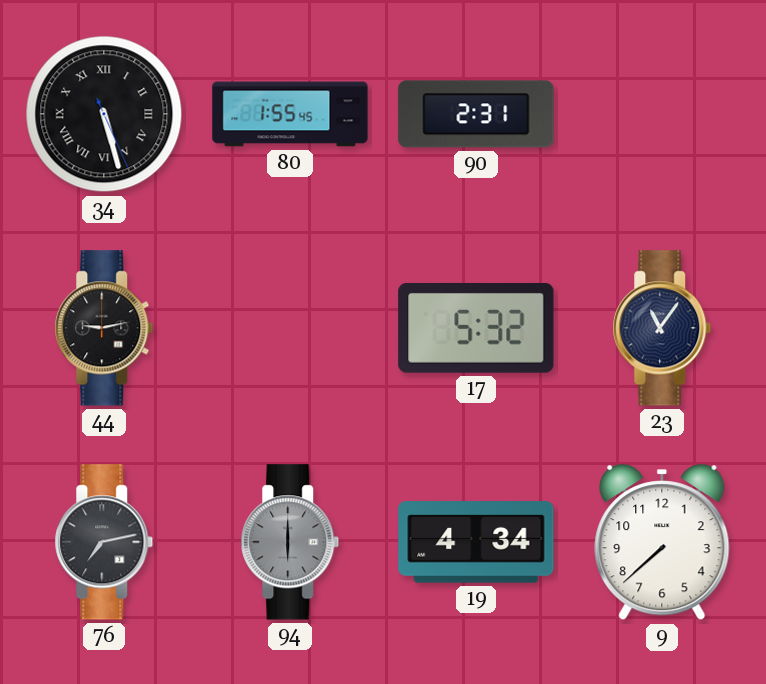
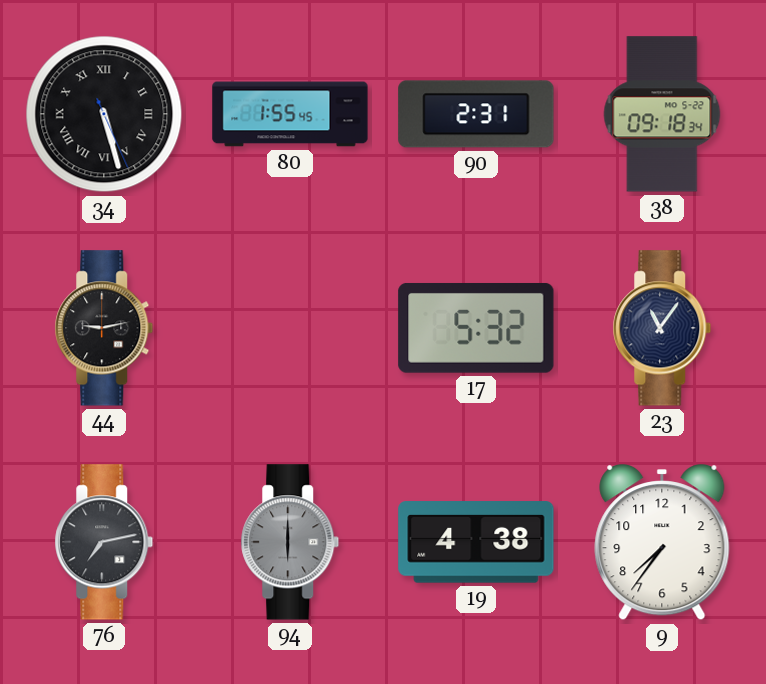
38: none -> 09:18
19: 4:34 -> 4:38
9: 7:38 -> 7:36
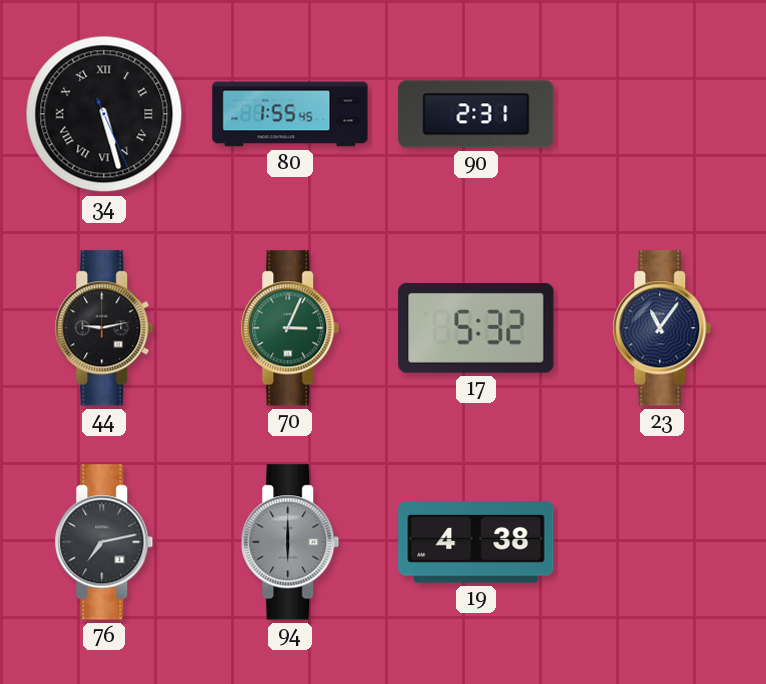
38: 09:18 -> none
70: none -> 3:04
9: 7:36 -> none
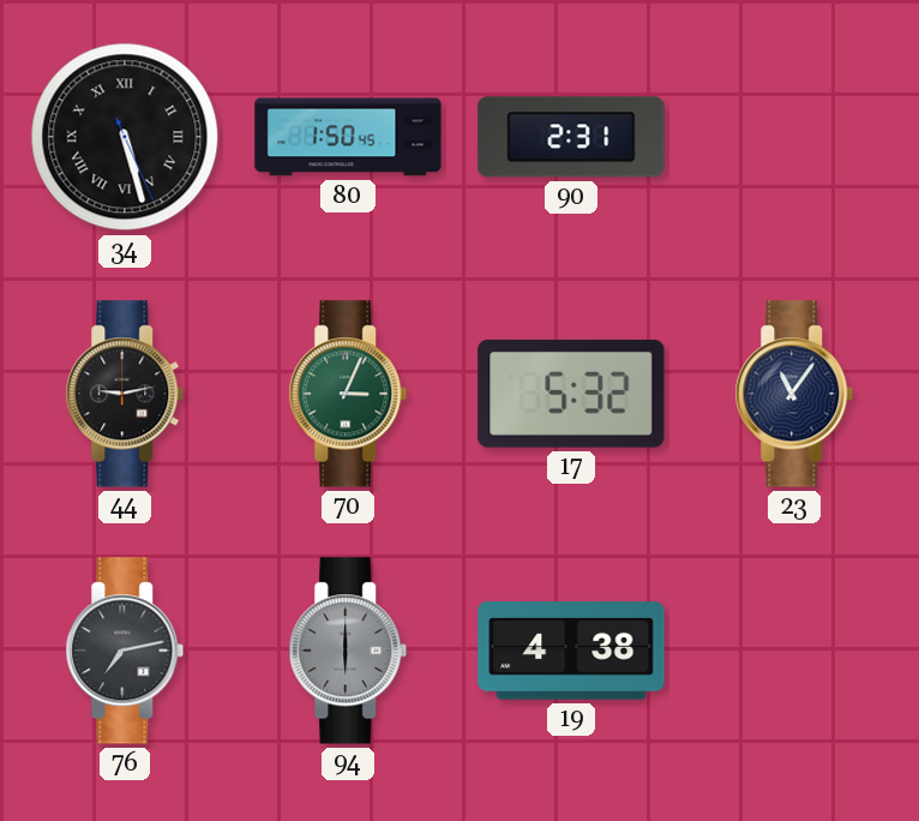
80: 1:55 -> 1:50
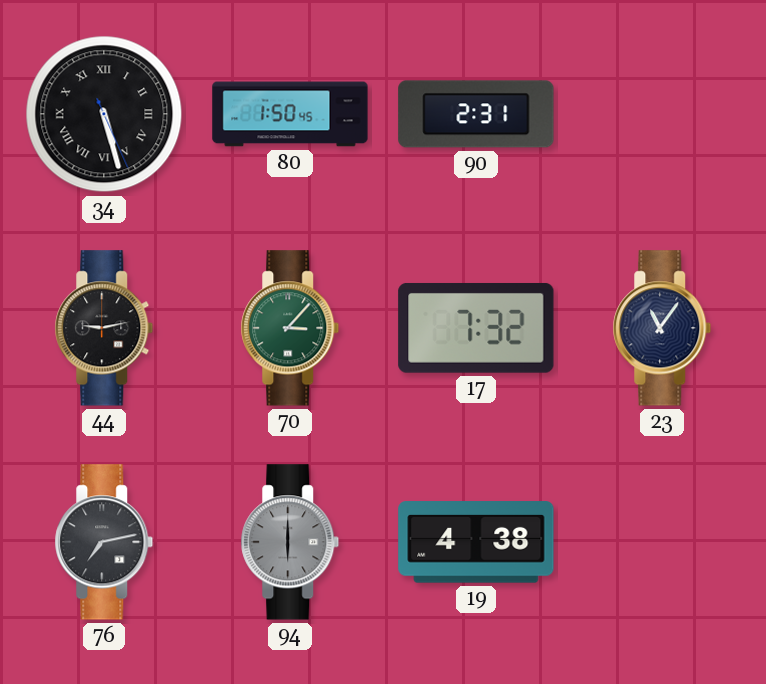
70: 3:04 -> 3:07
17: 5:32 -> 7:32
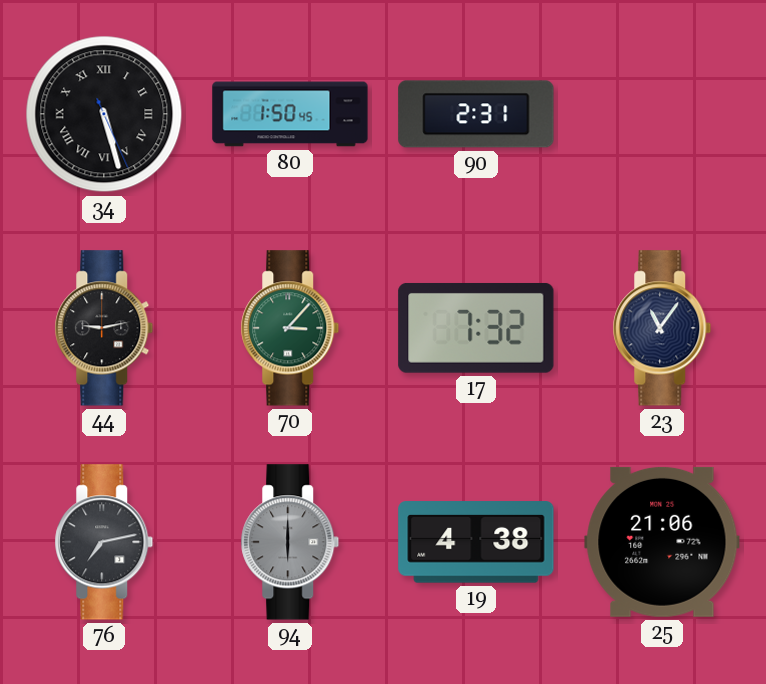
25: none -> 21:06
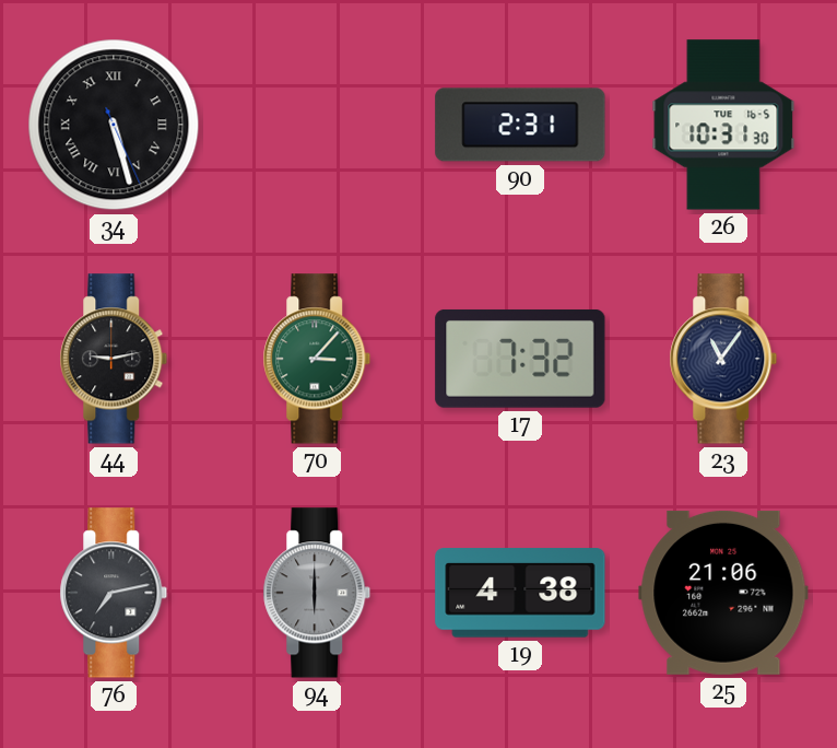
80: 1:50 -> none
26: none -> 10:31
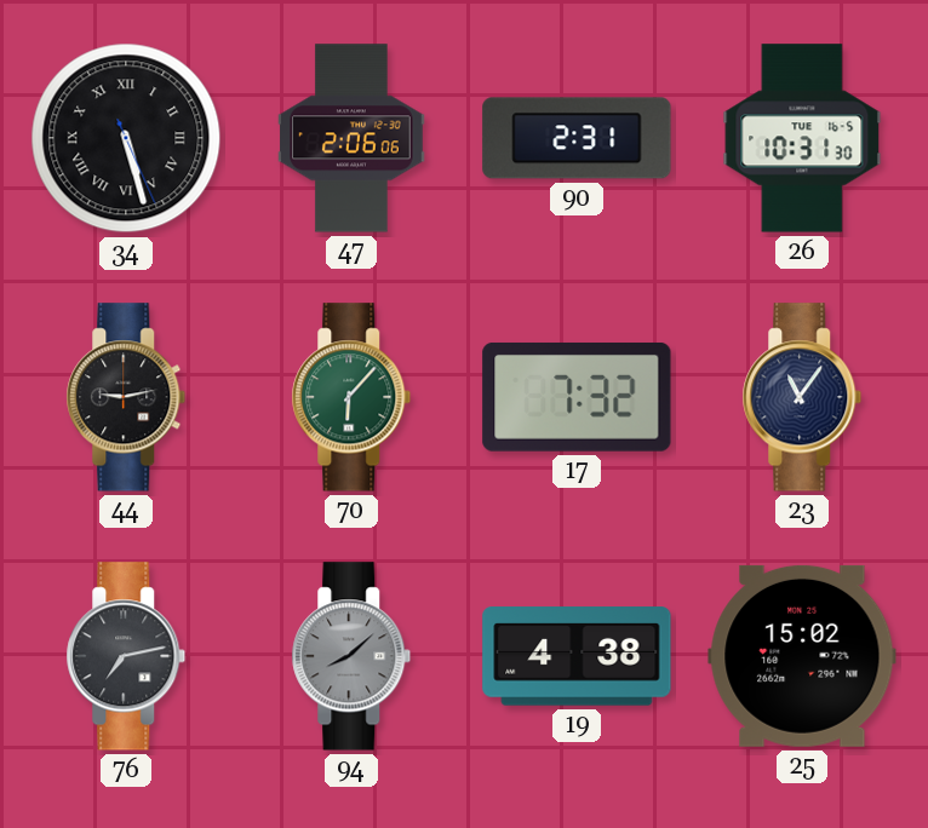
47: none -> 2:06
70: 3:07 -> 6:07
94: 6:00 -> 8:08
25: 21:06 -> 15:02
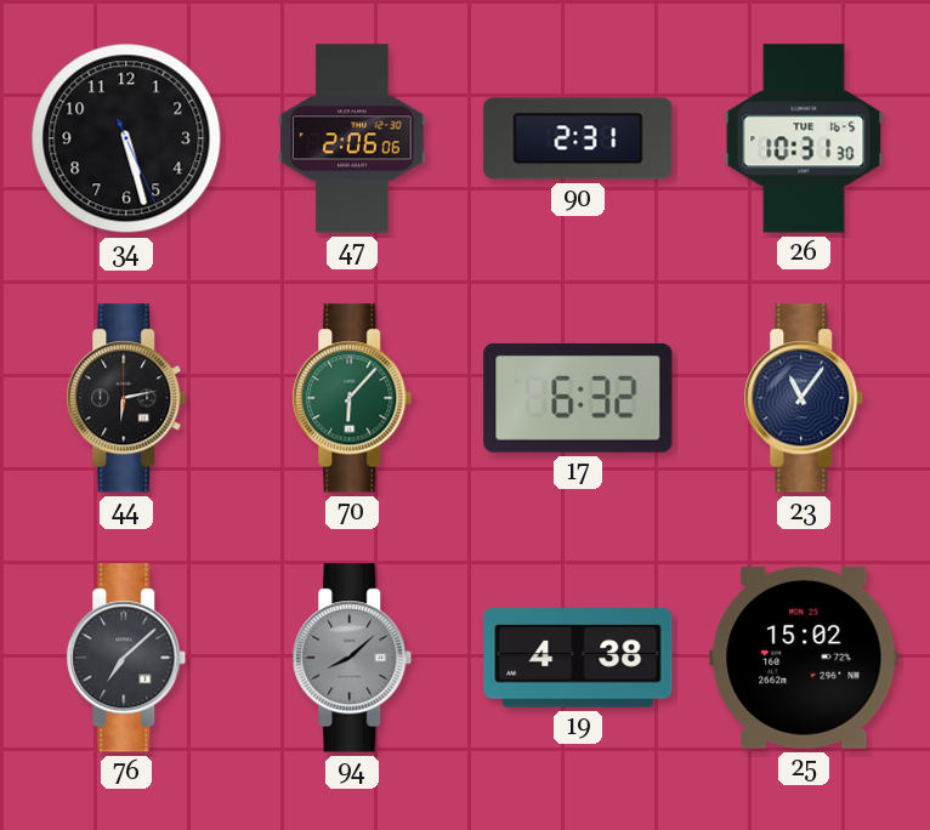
34 numerals: Roman -> Arabic
44: 9:13 -> 6:13
17: 7:32 -> 6:32
76: 7:13 -> 7:08
